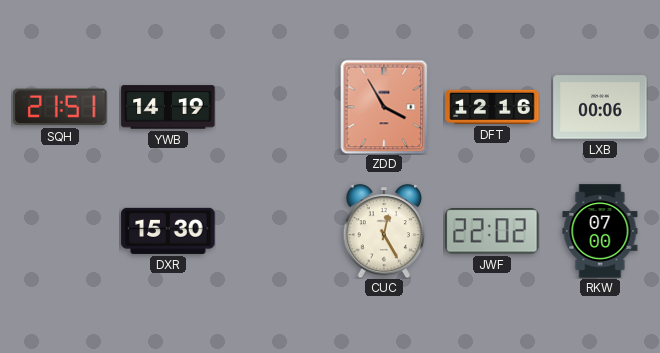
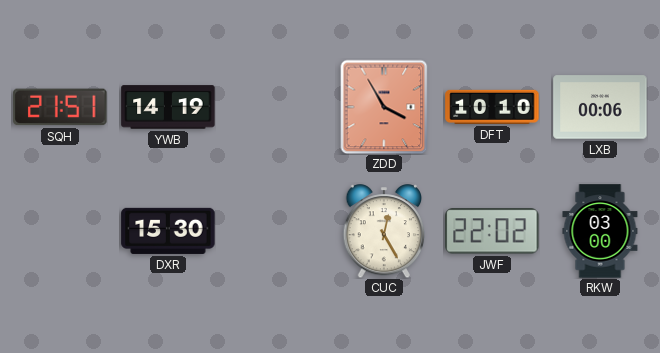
DFT: 12:16 -> 10:10
RKW: 07:00 -> 03:00
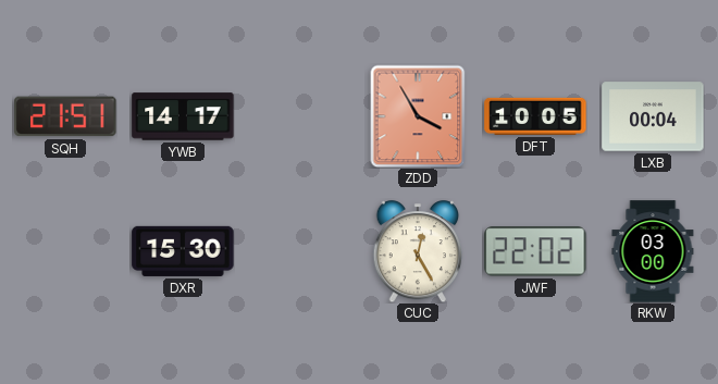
YWB: 14:19 -> 14:17
DFT: 10:10 -> 10:05
LXB: 00:06 -> 00:04
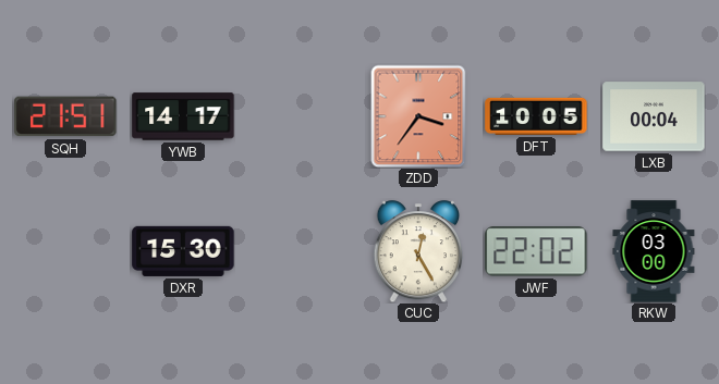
ZDD: 3:55 -> 3:36
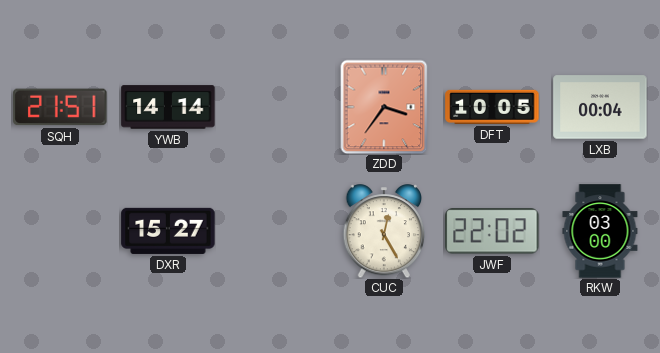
YWB: 14:17 -> 14:14
DXR: 15:30 -> 15:27
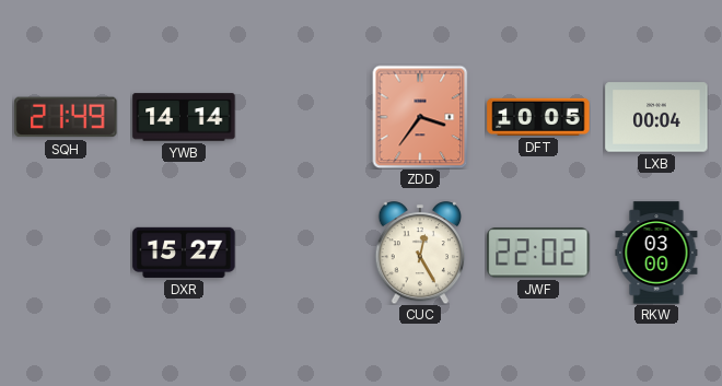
SQH: 21:51 -> 21:49
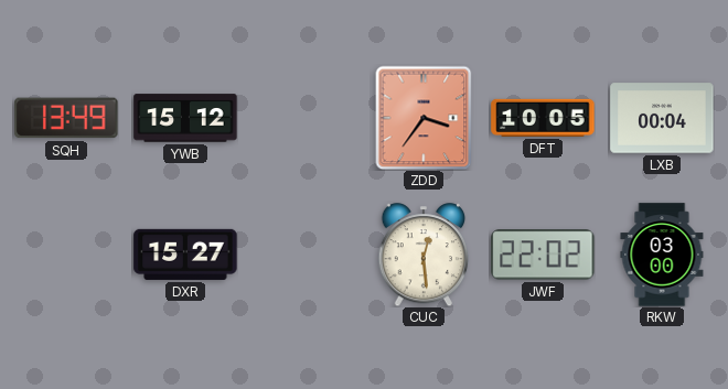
SQH: 21:49 -> 13:49
YWB: 14:14 -> 15:12
CUC: 12:25 -> 12:29
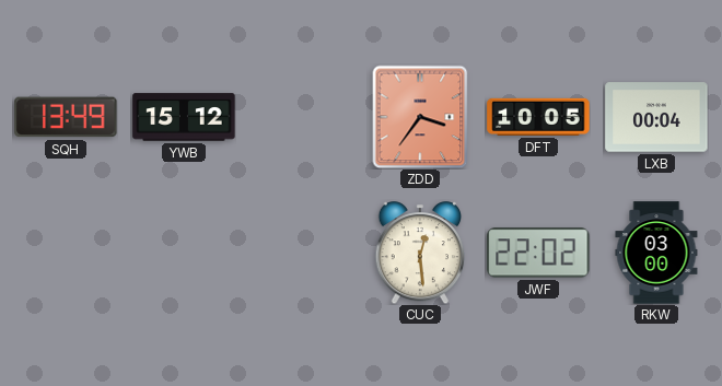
DXR: 15:27 -> none
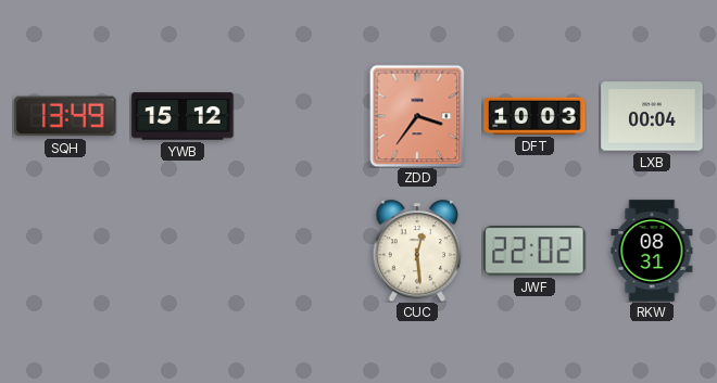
DFT: 10:05 -> 10:03
RKW: 03:00 -> 08:31
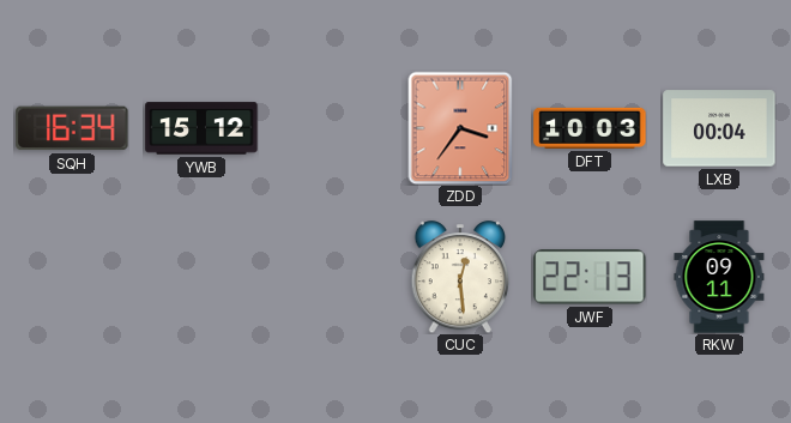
SQH: 13:49 -> 16:34
JWF: 22:02 -> 22:13
RKW: 08:31 -> 09:11
